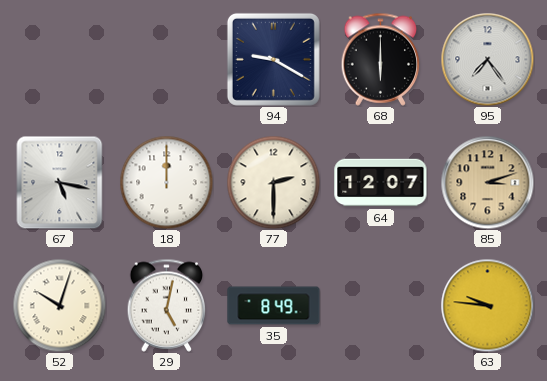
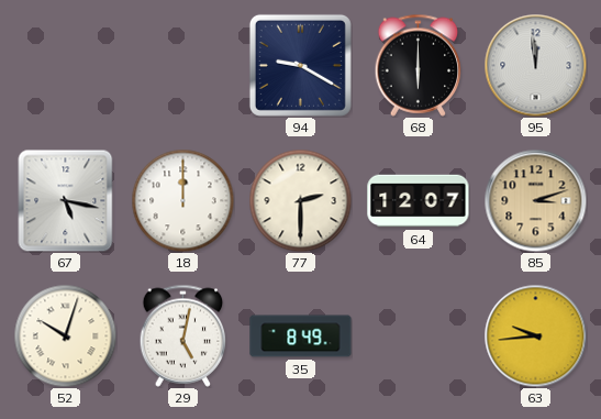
95: 7:24 -> 11:59
63: 9:46 -> 9:44
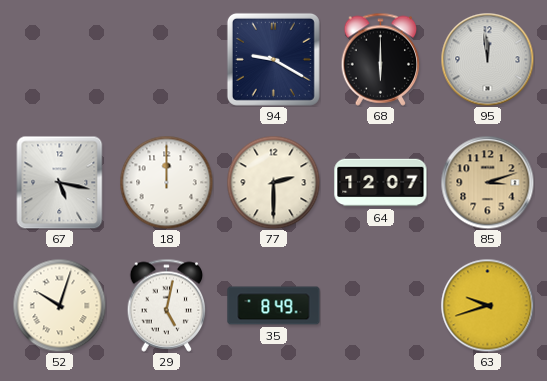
63: 9:44 -> 9:42
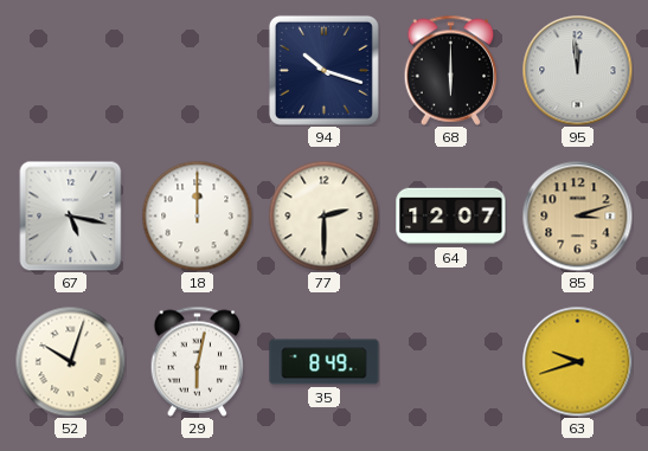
94: 9:20 -> 10:18
29: 5:02 -> 6:02
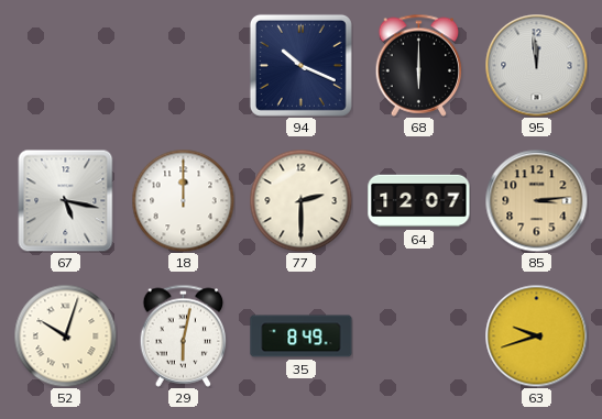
94: 10:18 -> 10:19
85: 3:12 -> 3:14
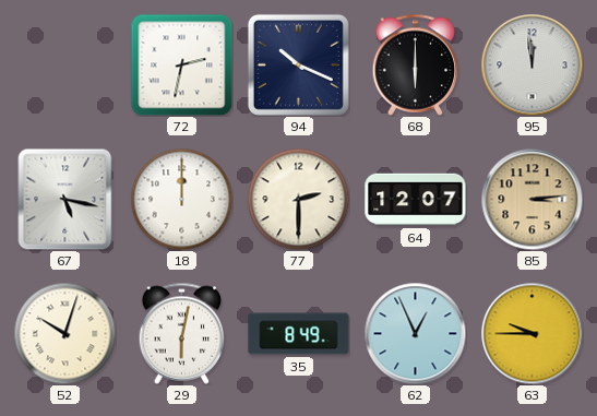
72: none -> 2:32
62: none -> 12:56
63: 9:42 -> 9:45
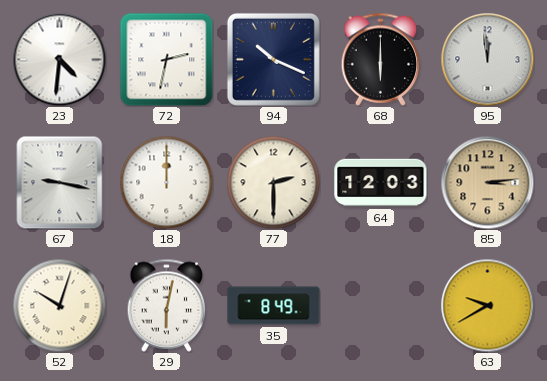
23: none -> 4:31
67: 5:17 -> 9:17
64: 12:07 -> 12:03
62: 12:56 -> none
63: 9:45 -> 9:40
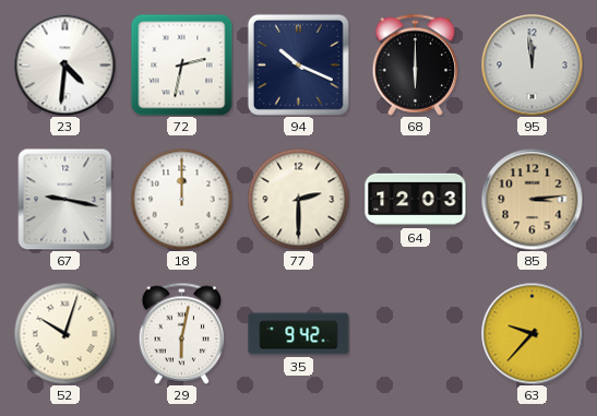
35: 8:49 -> 9:42
63: 9:40 -> 9:37
